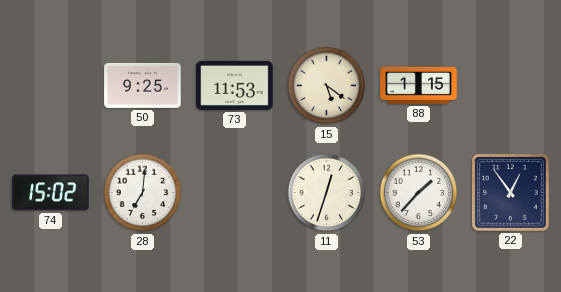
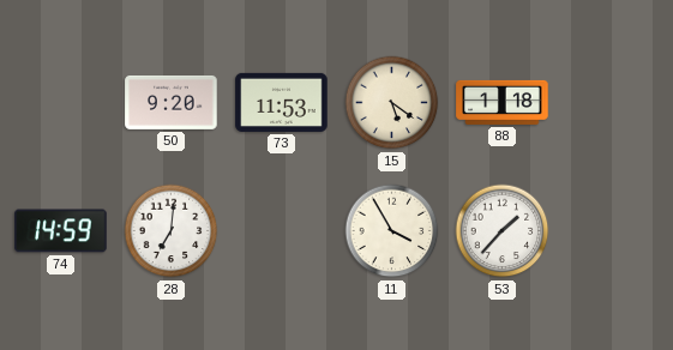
50: 9:25 -> 9:20
88: 1:15 -> 1:18
74: 15:02 -> 14:59
11: 12:33 -> 3:55
22: 12:54 -> none
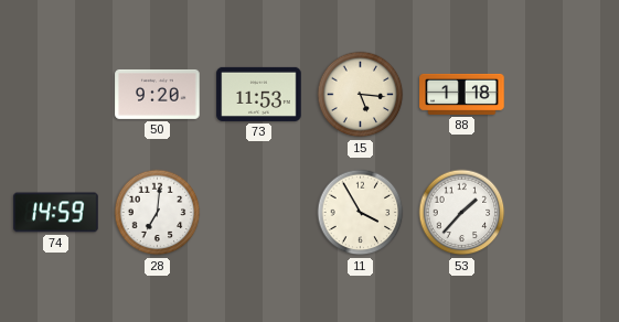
15: 5:21 -> 5:16
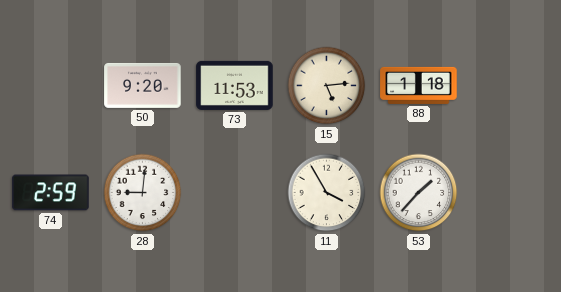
15: 5:16 -> 5:14
74: 14:59 -> 2:59
28: 7:01 -> 9:01
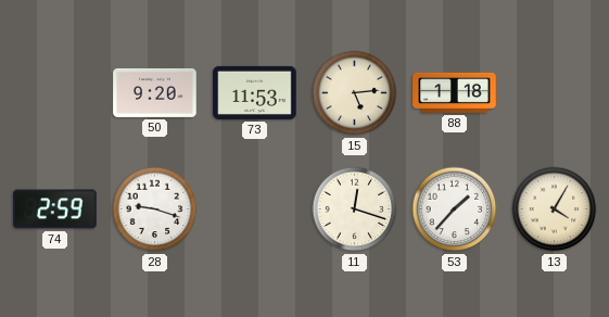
28: 9:01 -> 9:18
11: 3:55 -> 12:18
13: none -> 4:05
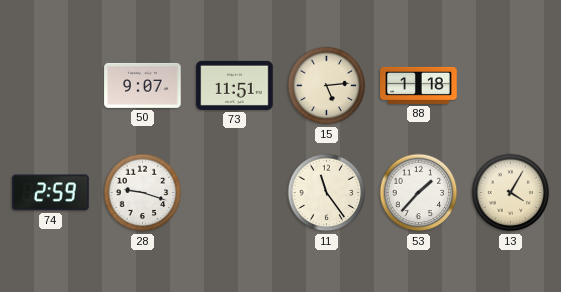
50: 9:20 -> 9:07
73: 11:53 -> 11:51
11: 12:18 -> 11:24
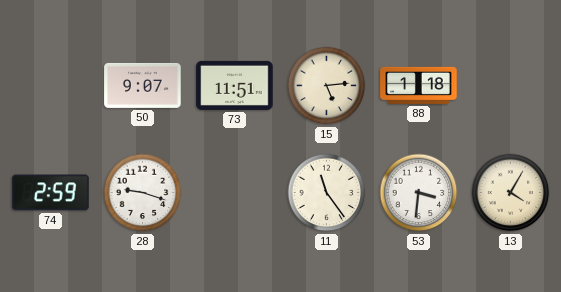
53: 1:37 -> 3:31
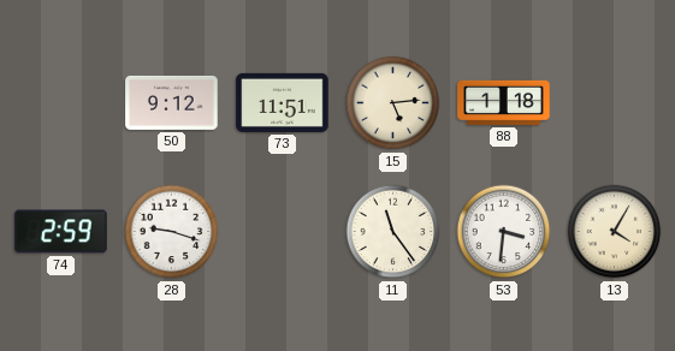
50: 9:07 -> 9:12
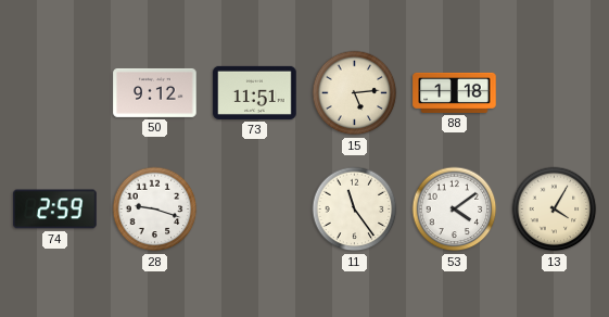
53: 3:31 -> 4:09
